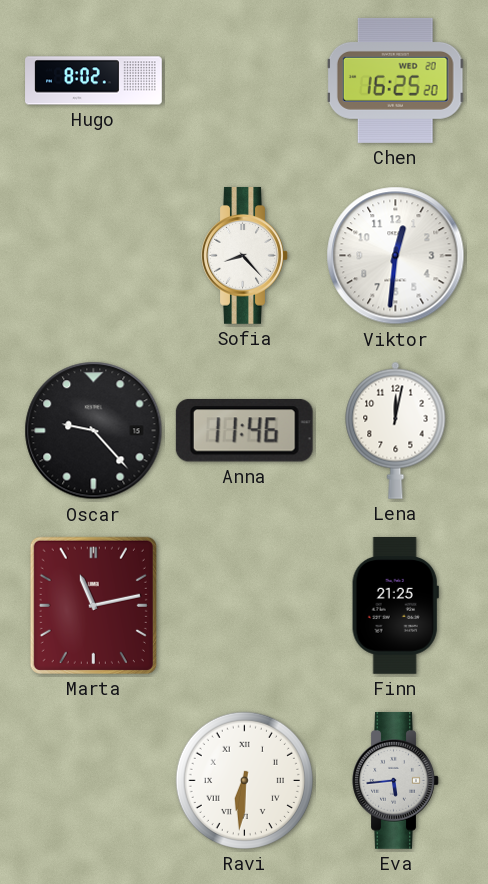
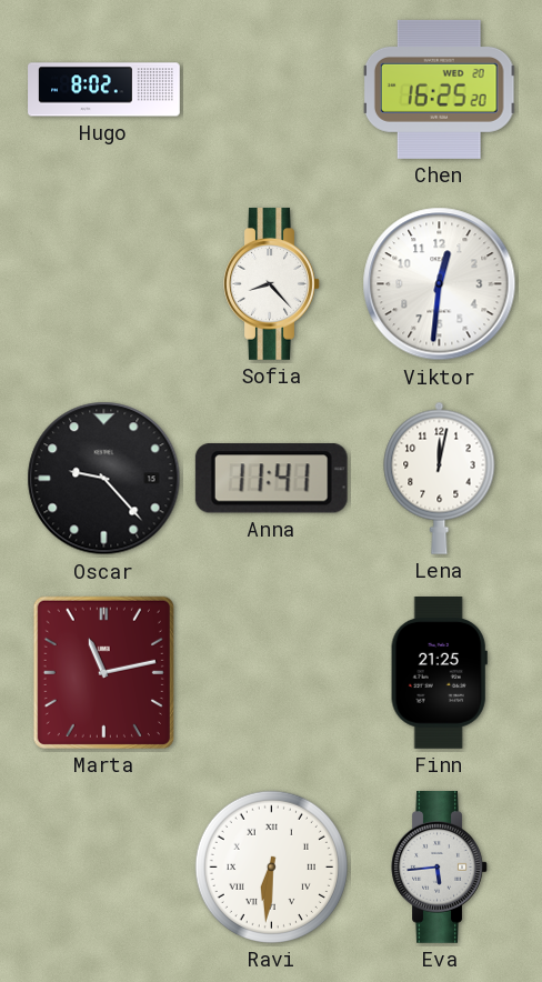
Anna: 11:46 -> 11:41
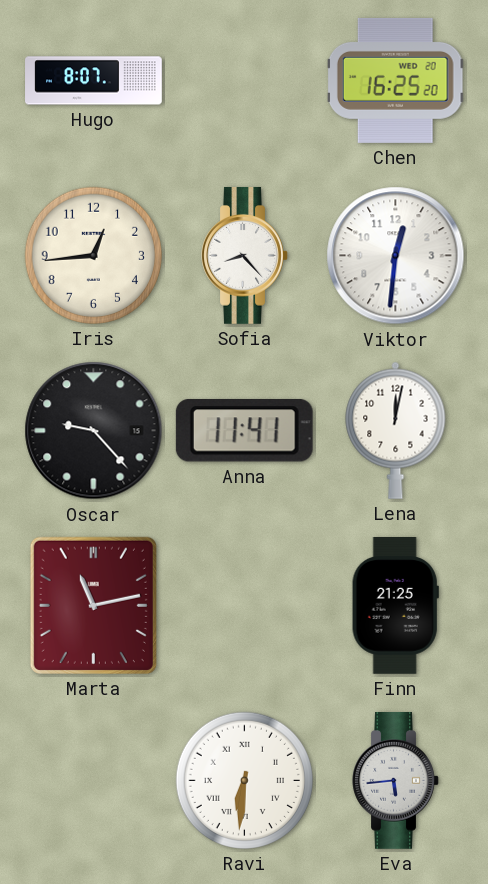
Hugo: 8:02 -> 8:07
Iris: none -> 12:44
